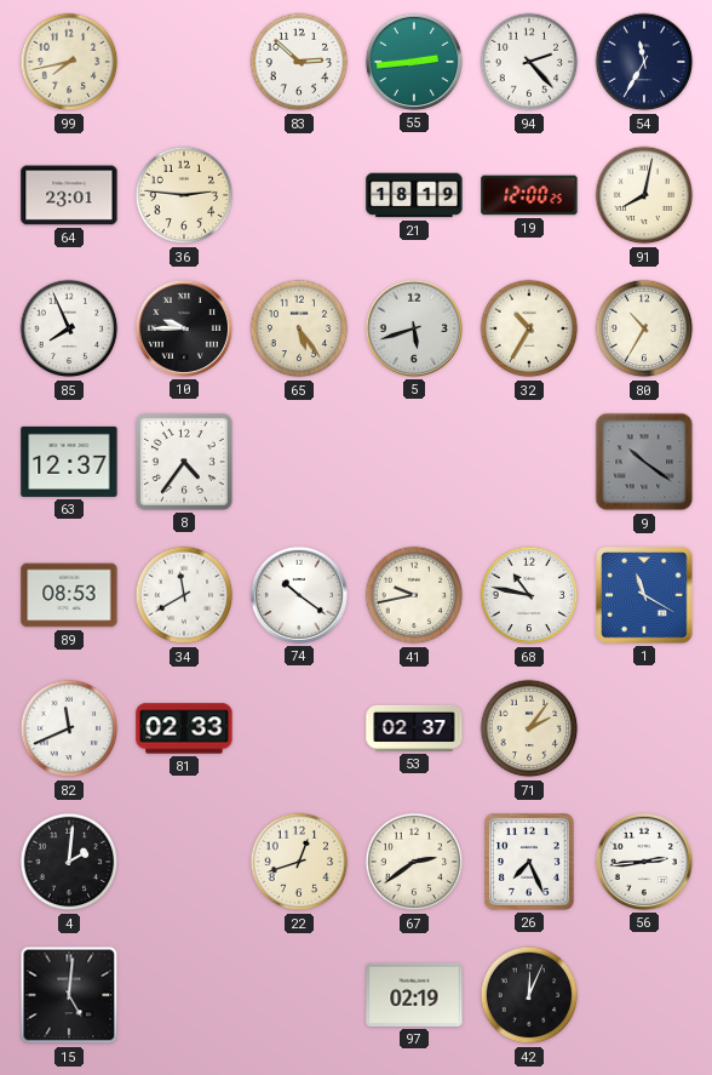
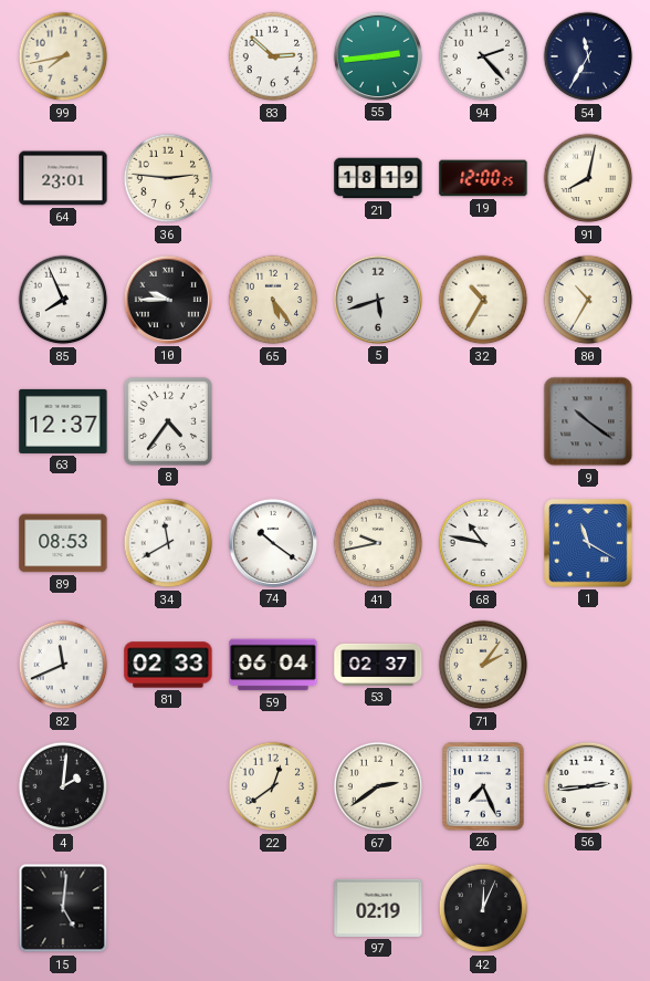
59: none -> 06:04
22: 12:42 -> 12:39
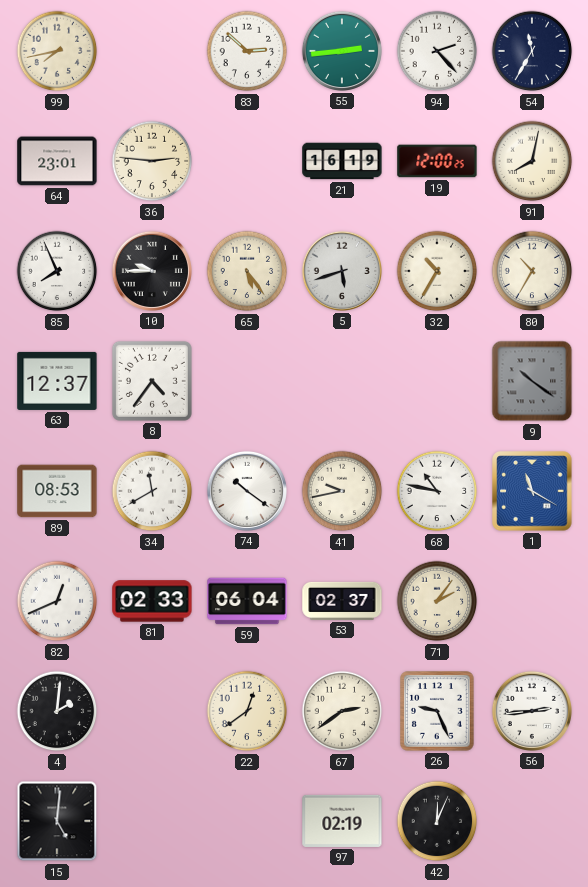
21: 18:19 -> 16:19
82: 11:41 -> 12:41
26: 7:26 -> 9:26
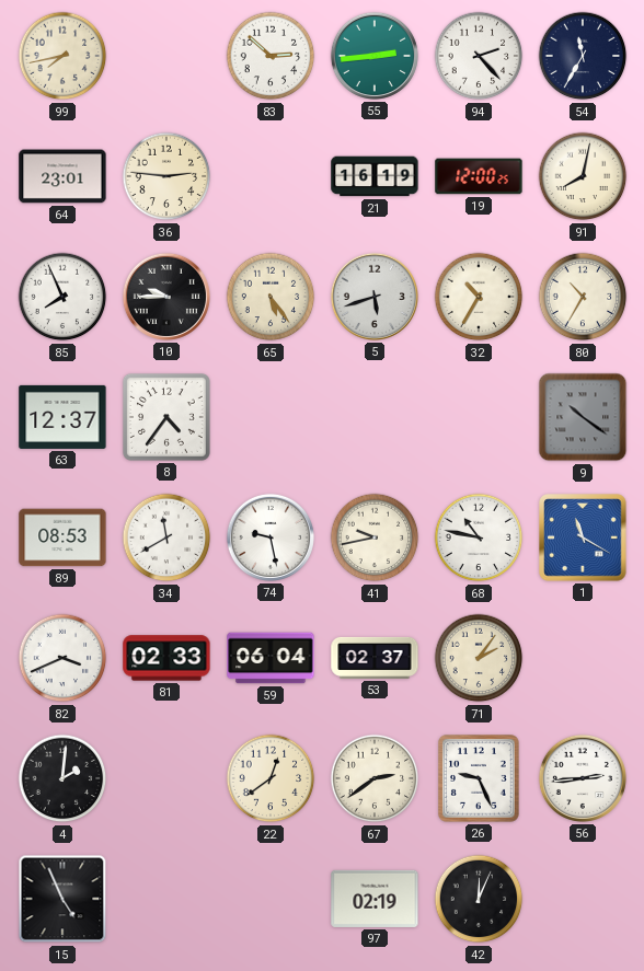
74: 10:21 -> 9:28
82: 12:41 -> 3:41
15: 5:01 -> 4:56
